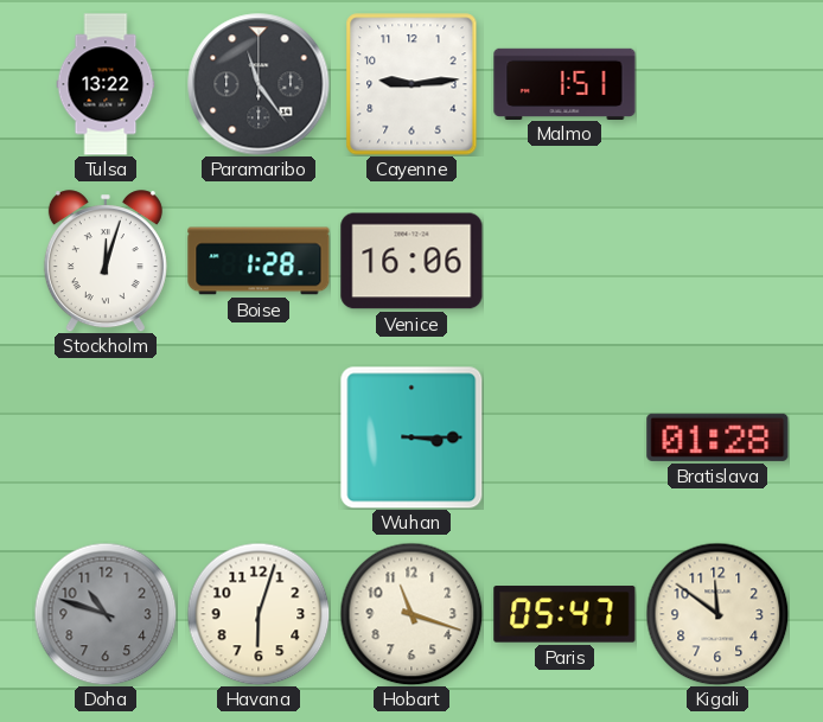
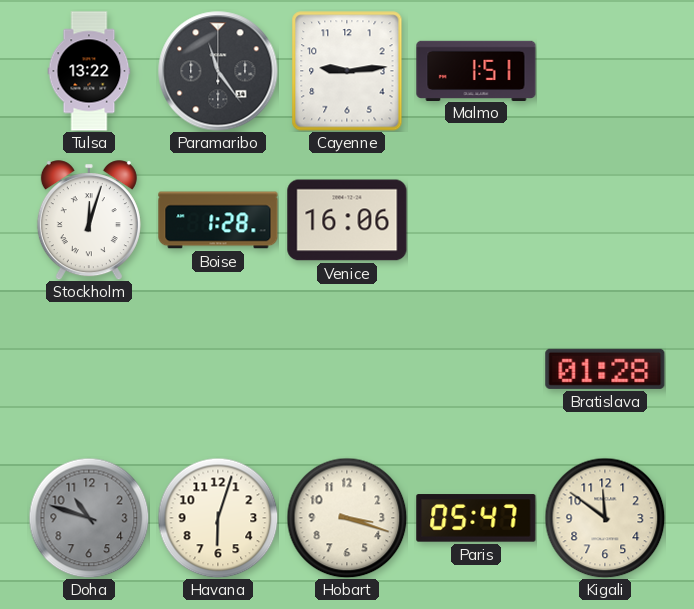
Wuhan: 3:15 -> none
Hobart: 11:18 -> 3:18
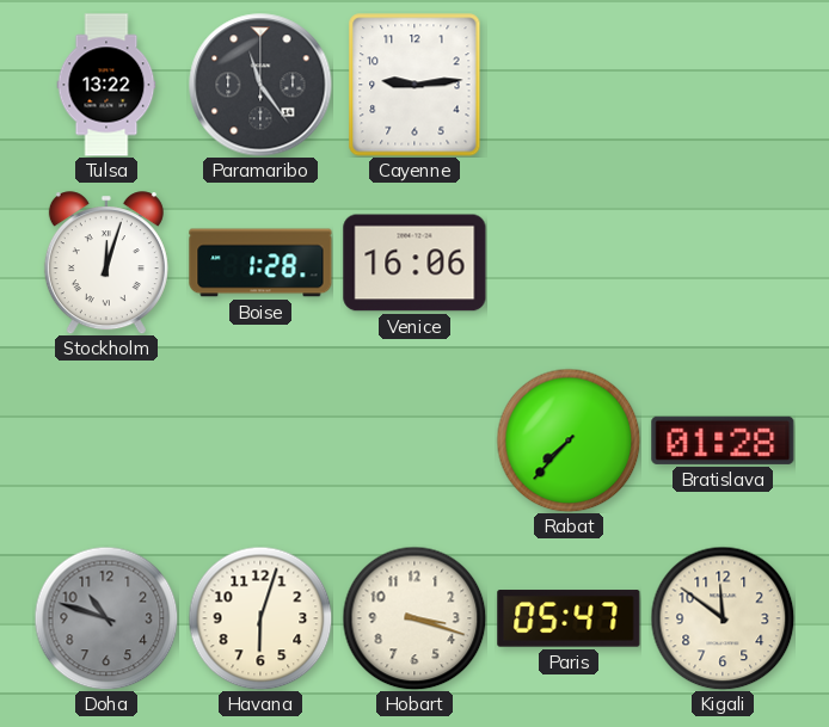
Malmo: 1:51 -> none
Rabat: none -> 7:37
